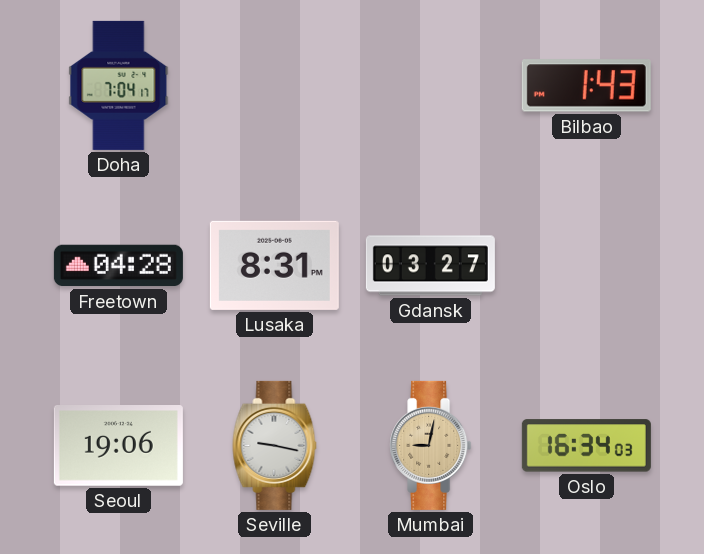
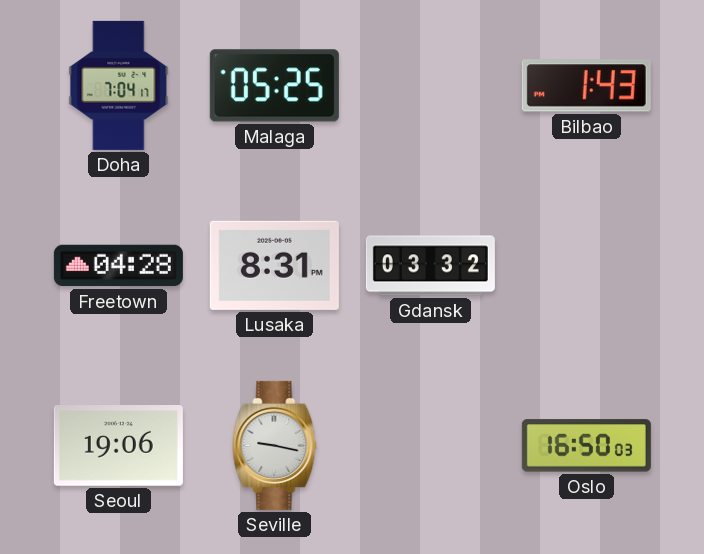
Malaga: none -> 05:25
Gdansk: 03:27 -> 03:32
Mumbai: 9:02 -> none
Oslo: 16:34 -> 16:50
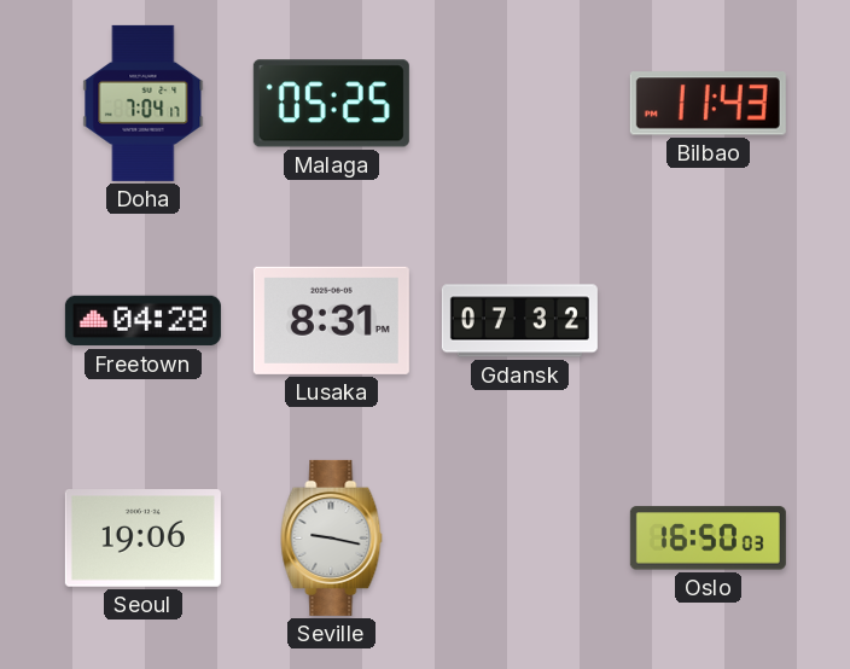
Bilbao: 1:43 -> 11:43
Gdansk: 03:32 -> 07:32
